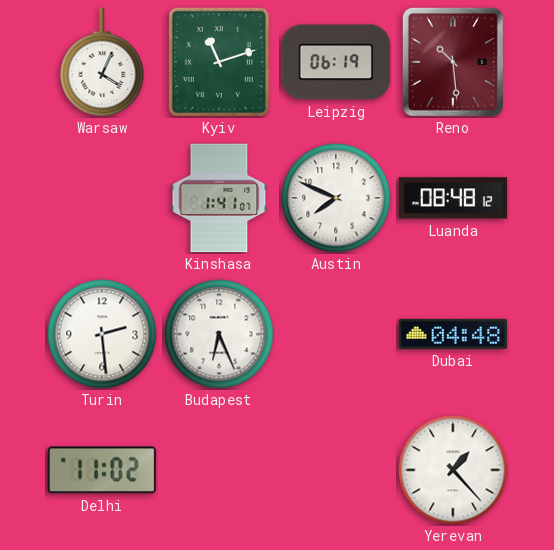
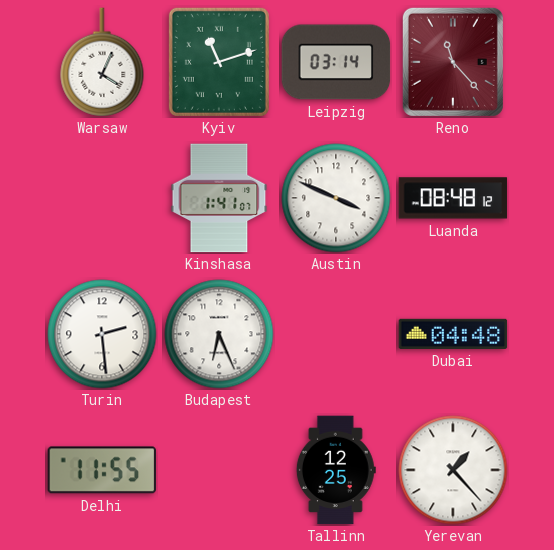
Leipzig: 06:19 -> 03:14
Reno: 10:29 -> 11:23
Austin: 7:49 -> 3:49
Delhi: 11:02 -> 11:55
Tallinn: none -> 12:25
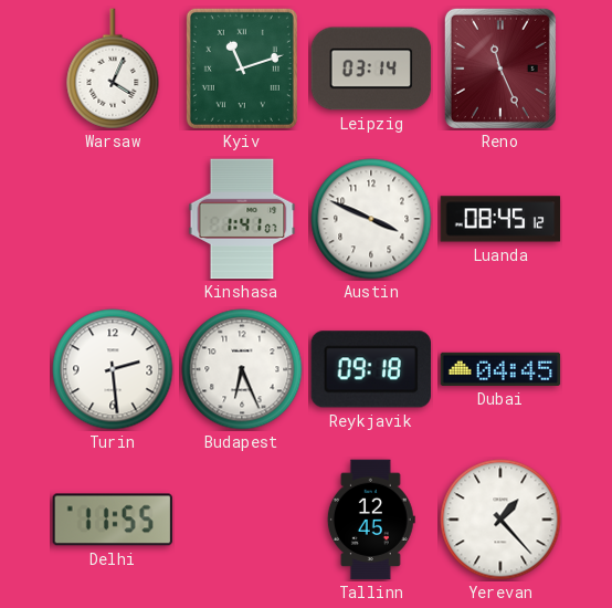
Reno: 11:23 -> 11:26
Luanda: 08:48 -> 08:45
Reykjavik: none -> 09:18
Dubai: 04:48 -> 04:45
Tallinn: 12:25 -> 12:45
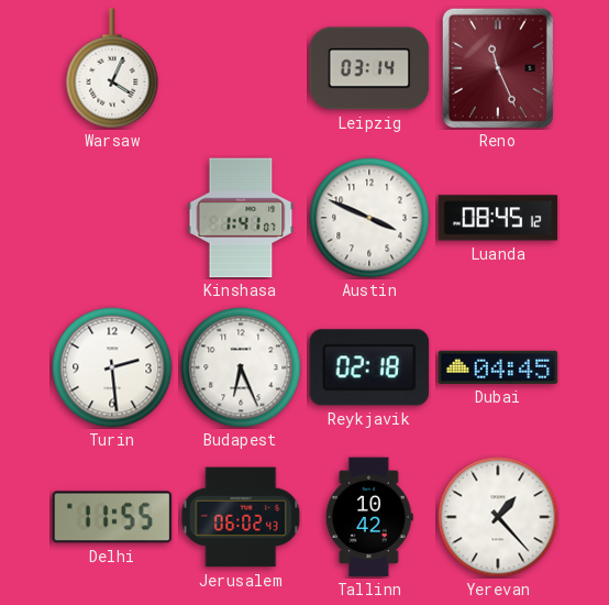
Kyiv: 11:12 -> none
Reykjavik: 09:18 -> 02:18
Jerusalem: none -> 06:02
Tallinn: 12:45 -> 10:42
